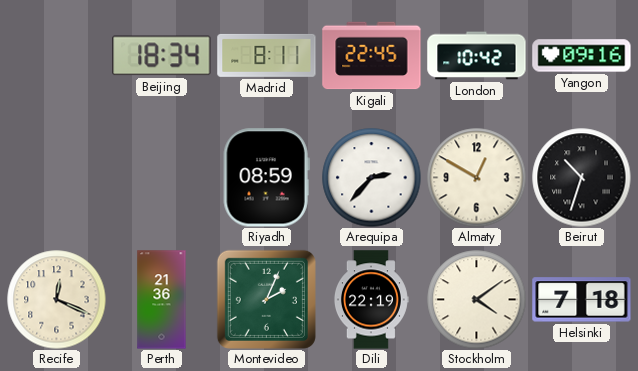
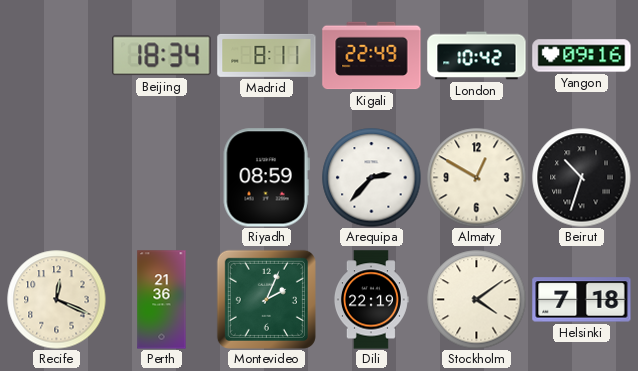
Kigali: 22:45 -> 22:49
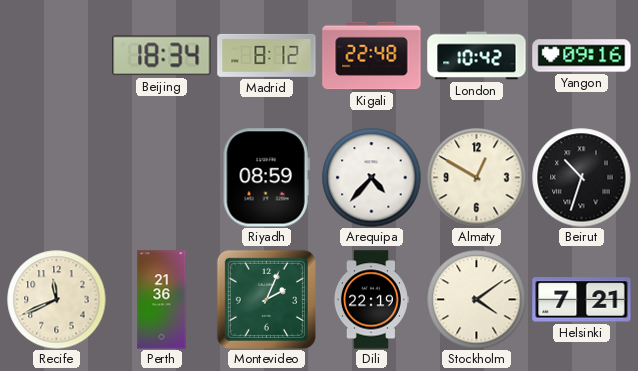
Madrid: 8:11 -> 8:12
Kigali: 22:49 -> 22:48
Arequipa: 2:37 -> 4:37
Recife: 12:19 -> 11:41
Helsinki: 7:18 -> 7:21
